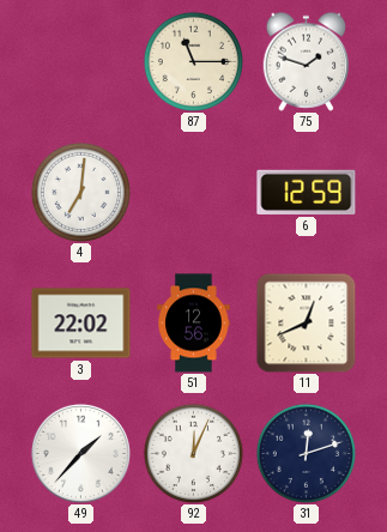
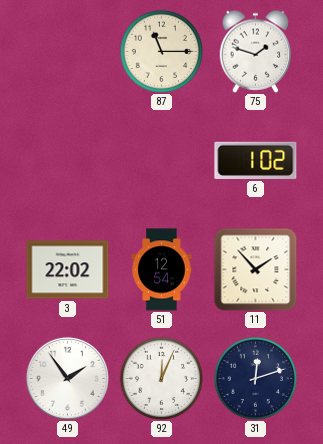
4: 7:01 -> none
6: 12:59 -> 1:02
51: 12:56 -> 12:54
11: 12:41 -> 1:53
49: 1:37 -> 1:54
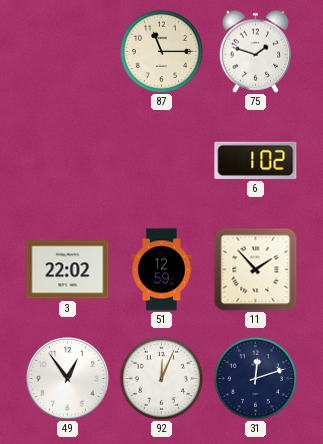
51: 12:54 -> 12:59
49: 1:54 -> 12:54
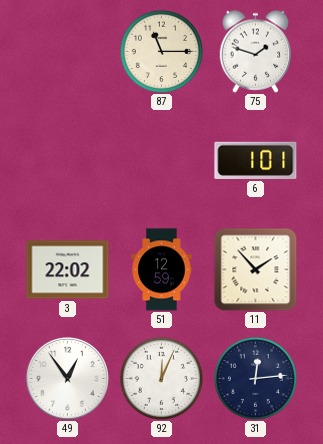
6: 1:02 -> 1:01
31: 12:12 -> 12:14
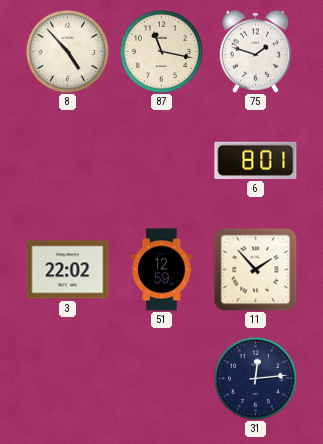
8: none -> 4:53
87: 11:15 -> 11:17
6: 1:01 -> 8:01
49: 12:54 -> none
92: 12:04 -> none
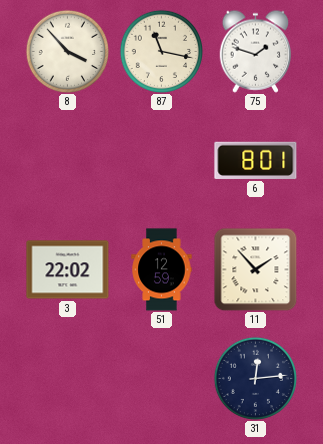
8: 4:53 -> 3:53
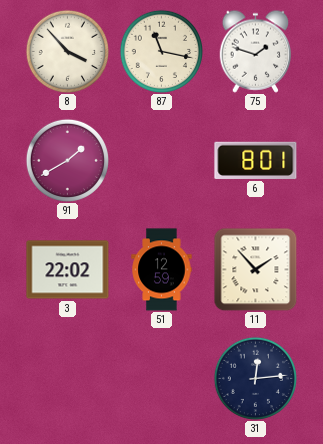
91: none -> 1:40
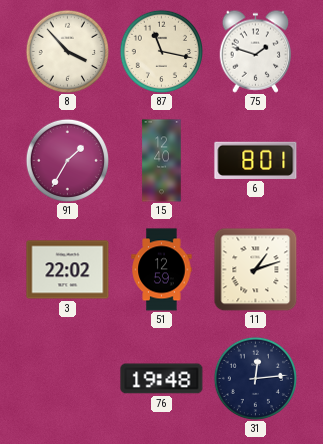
91: 1:40 -> 1:35
15: none -> 12:40
11: 1:53 -> 1:12
76: none -> 19:48
